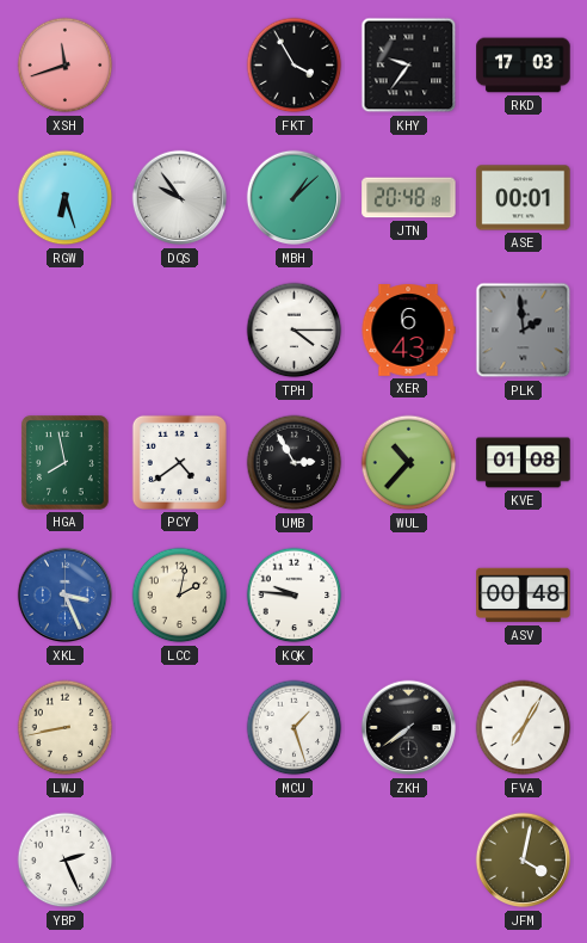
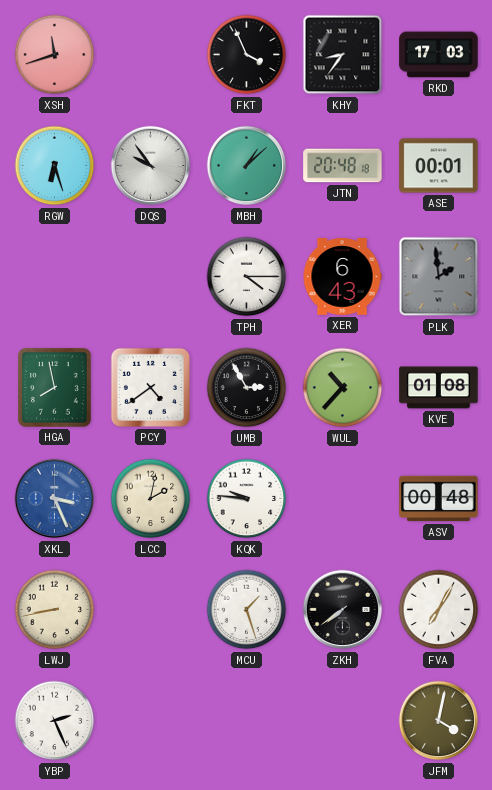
FKT: 3:55 -> 3:56
KHY: 9:36 -> 8:36
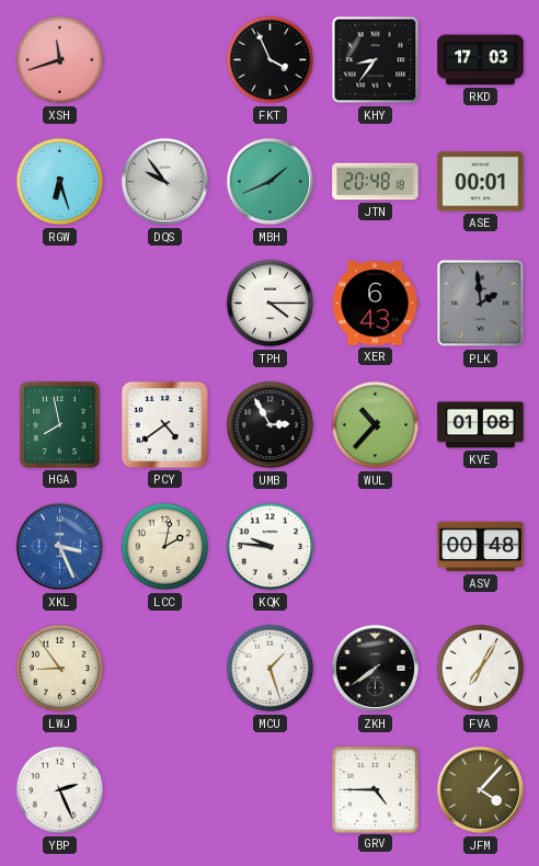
MBH: 1:08 -> 1:41
LWJ: 8:43 -> 8:54
GRV: none -> 4:45
JFM: 4:02 -> 4:07
